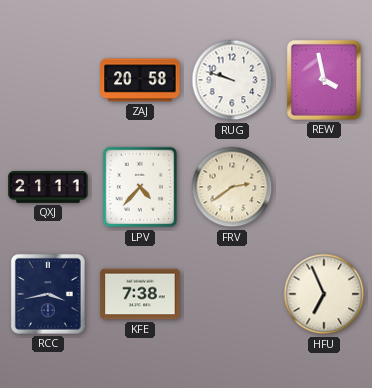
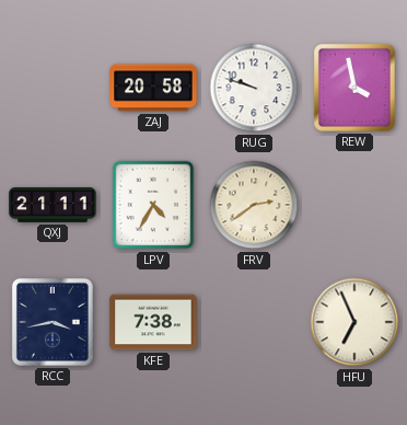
LPV: 4:37 -> 4:35
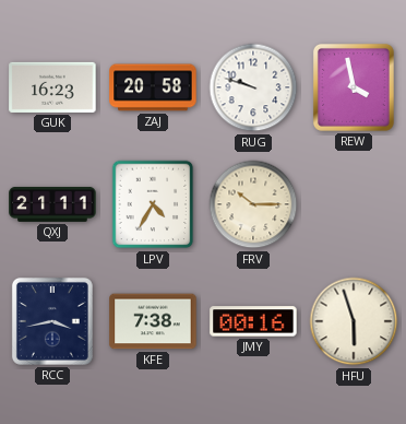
GUK: none -> 16:23
FRV: 2:39 -> 10:15
JMY: none -> 00:16
HFU: 6:56 -> 5:57
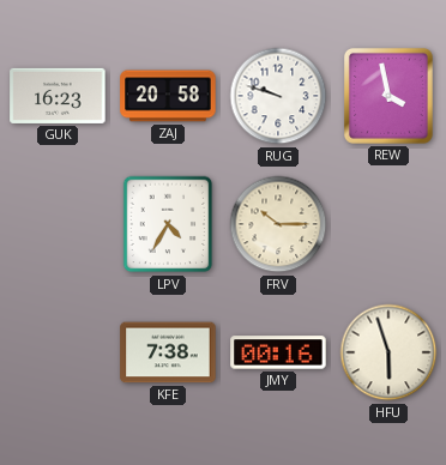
QXJ: 21:11 -> none
RCC: 3:43 -> none
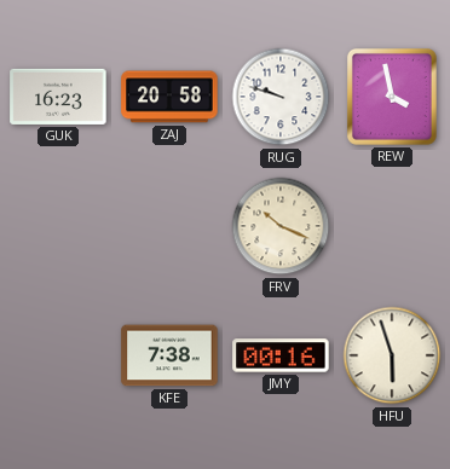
LPV: 4:35 -> none
FRV: 10:15 -> 10:19
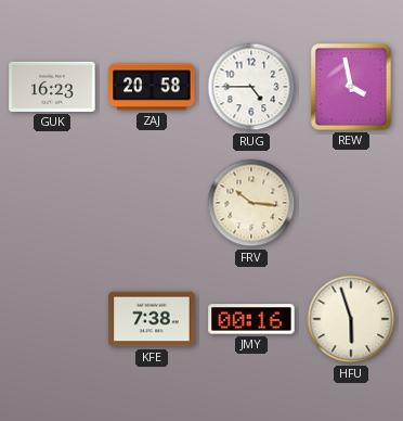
RUG: 9:48 -> 4:45
FRV: 10:19 -> 10:16
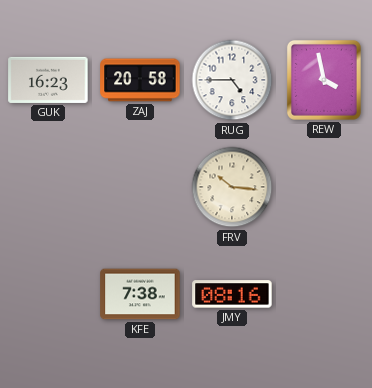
JMY: 00:16 -> 08:16
HFU: 5:57 -> none
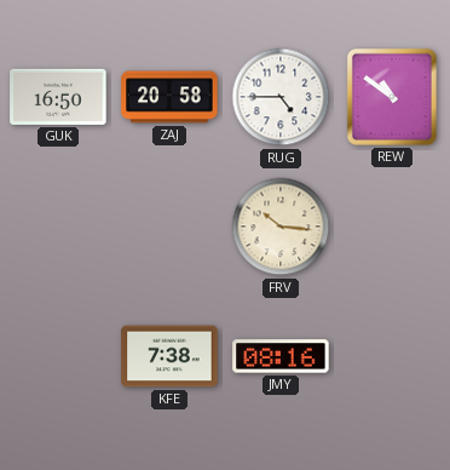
GUK: 16:23 -> 16:50
REW: 3:58 -> 10:51
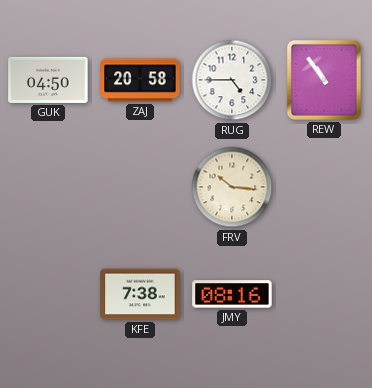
GUK: 16:50 -> 04:50
REW: 10:51 -> 10:54
